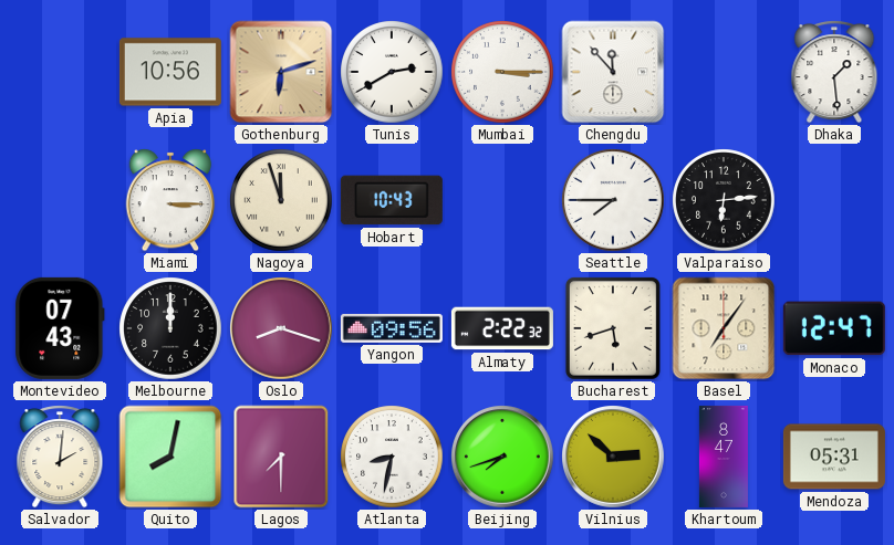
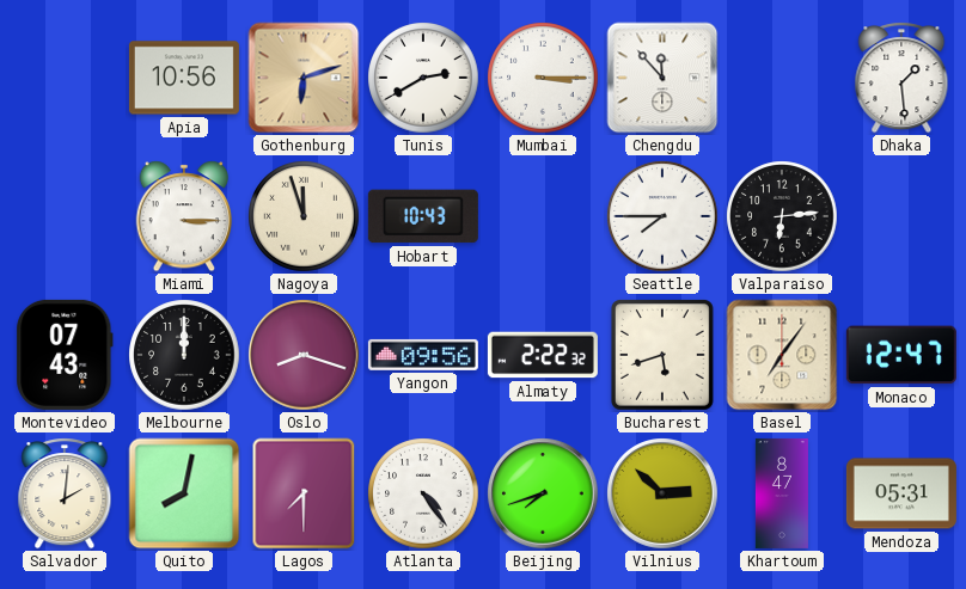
Atlanta: 8:32 -> 4:24
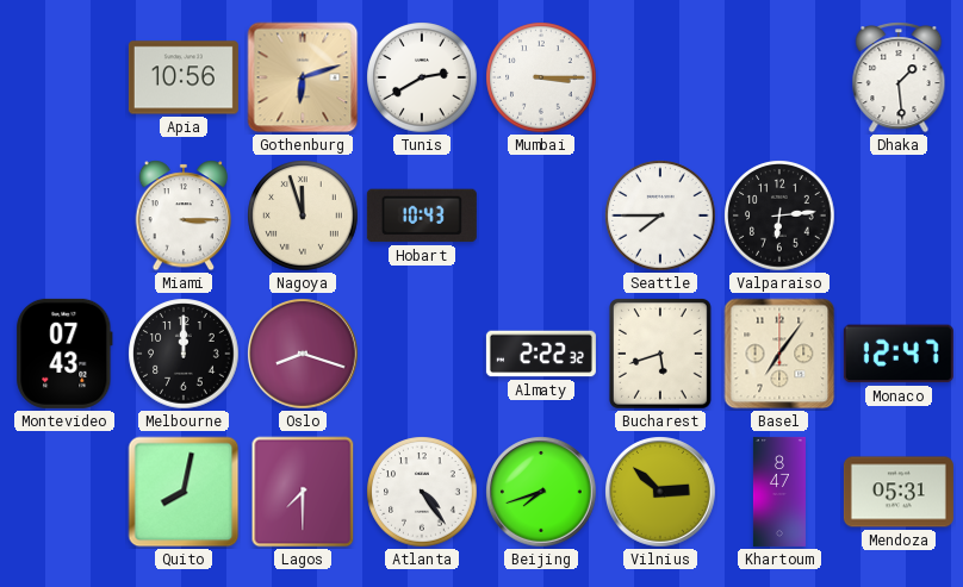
Chengdu: 11:53 -> none
Yangon: 09:56 -> none
Salvador: 2:01 -> none
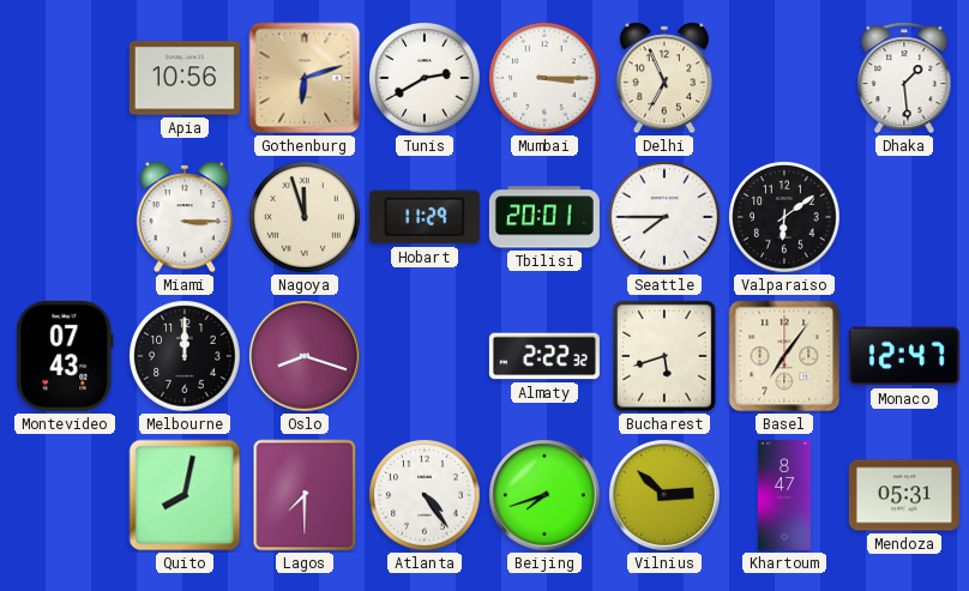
Delhi: none -> 6:56
Hobart: 10:43 -> 11:29
Tbilisi: none -> 20:01
Valparaiso: 6:14 -> 6:09
